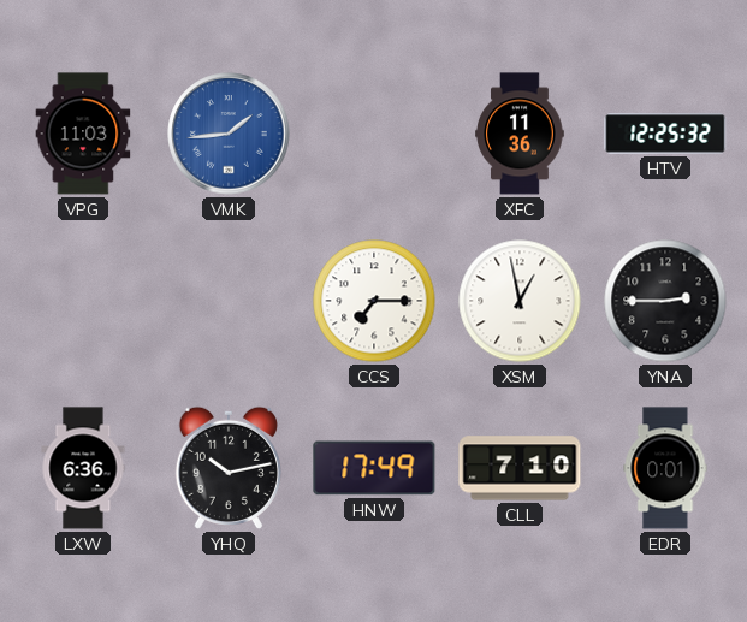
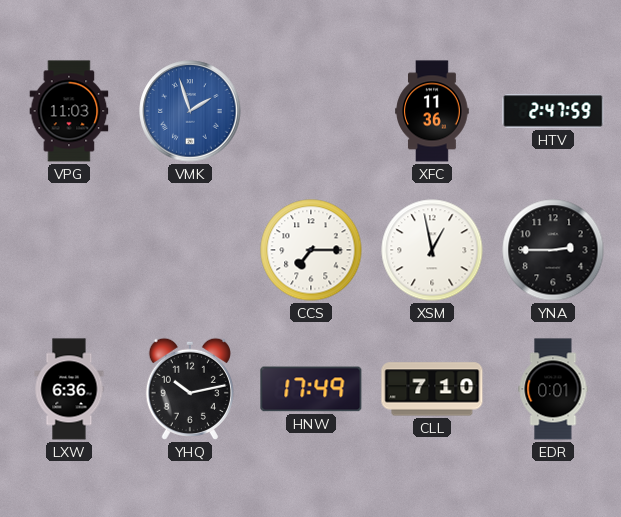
VMK: 1:44 -> 1:57
HTV: 12:25 -> 2:47
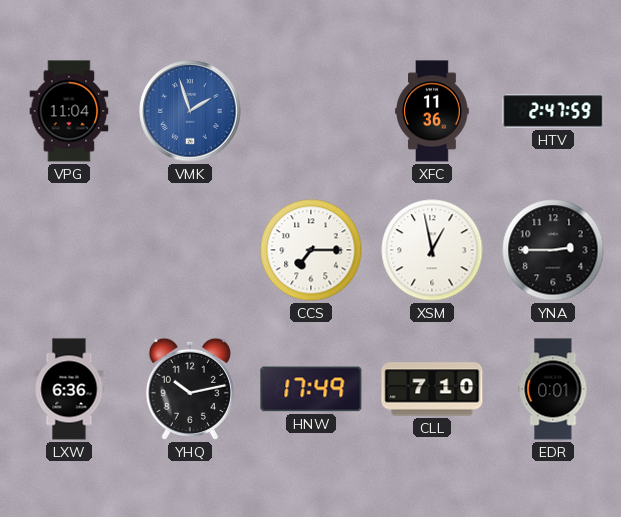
VPG: 11:03 -> 11:04
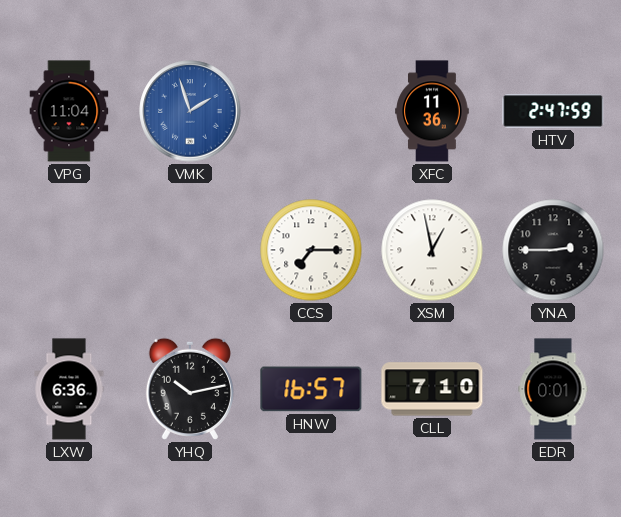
HNW: 17:49 -> 16:57
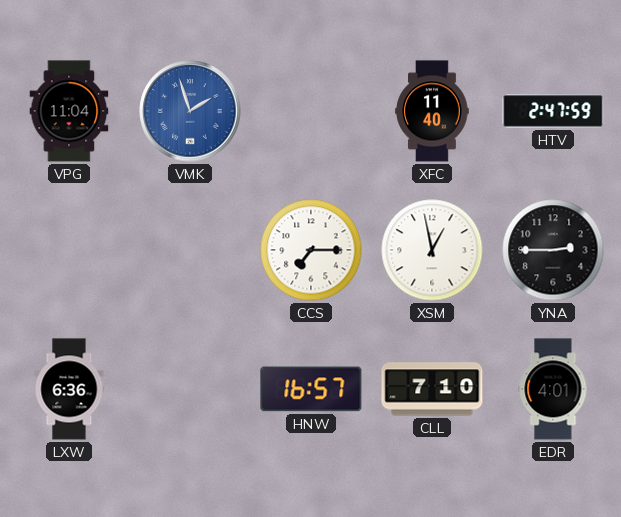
XFC: 11:36 -> 11:40
YHQ: 10:13 -> none
EDR: 0:01 -> 4:01
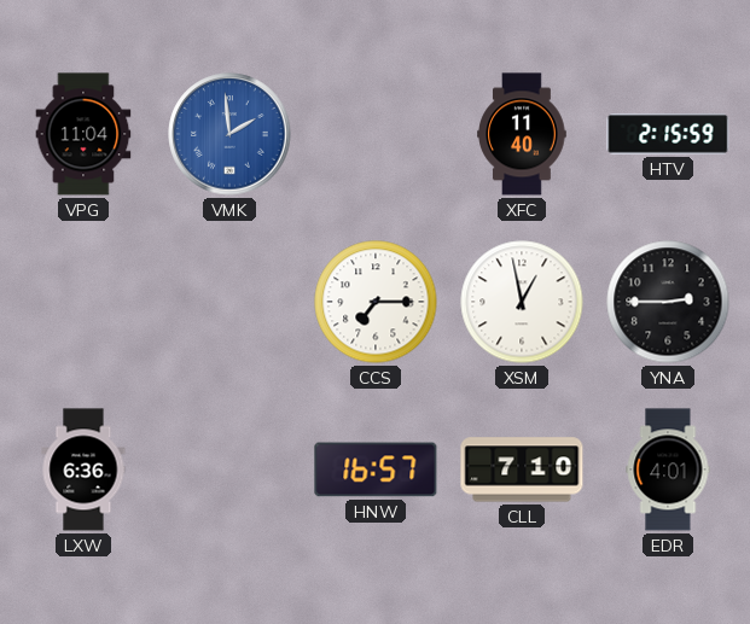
VMK: 1:57 -> 1:59
HTV: 2:47 -> 2:15
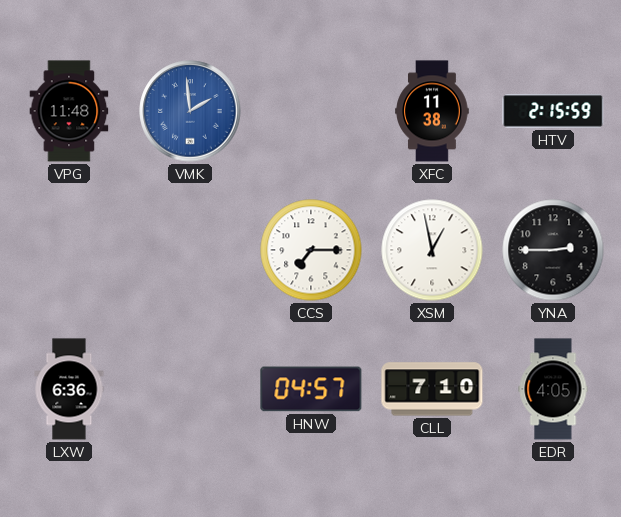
VPG: 11:04 -> 11:48
XFC: 11:40 -> 11:38
HNW: 16:57 -> 04:57
EDR: 4:01 -> 4:05
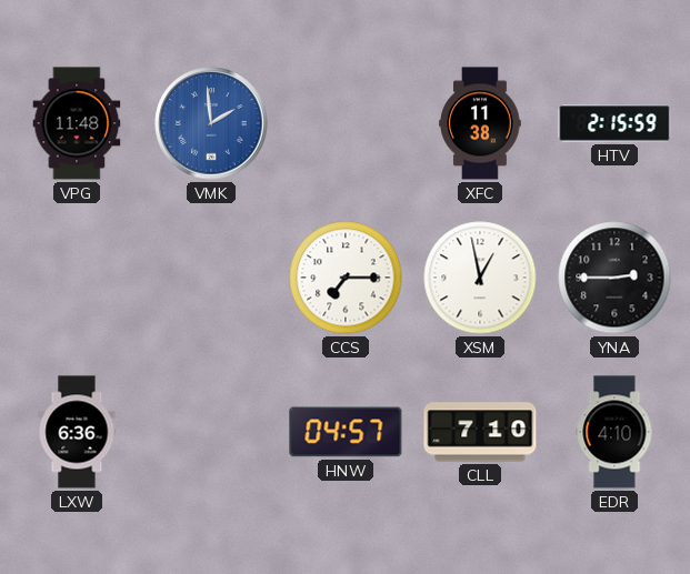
EDR: 4:05 -> 4:10
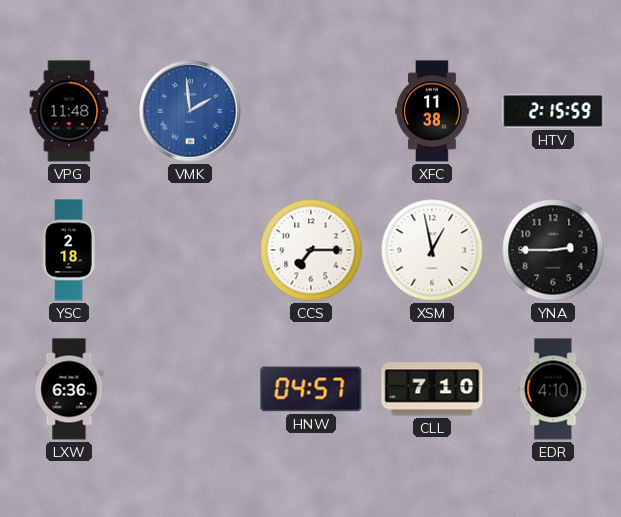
YSC: none -> 2:18
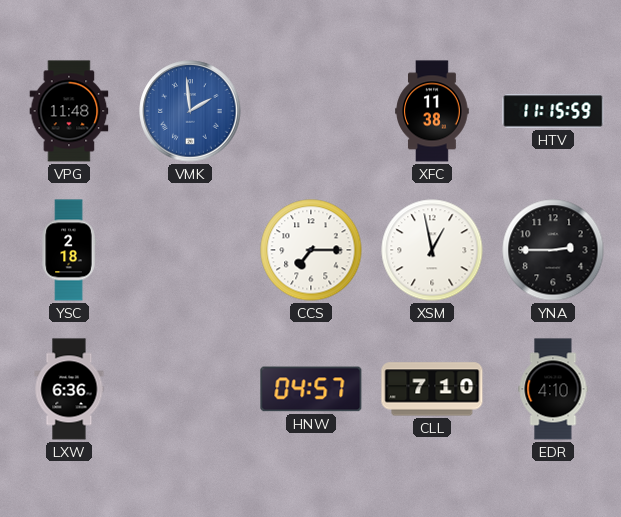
HTV: 2:15 -> 11:15
